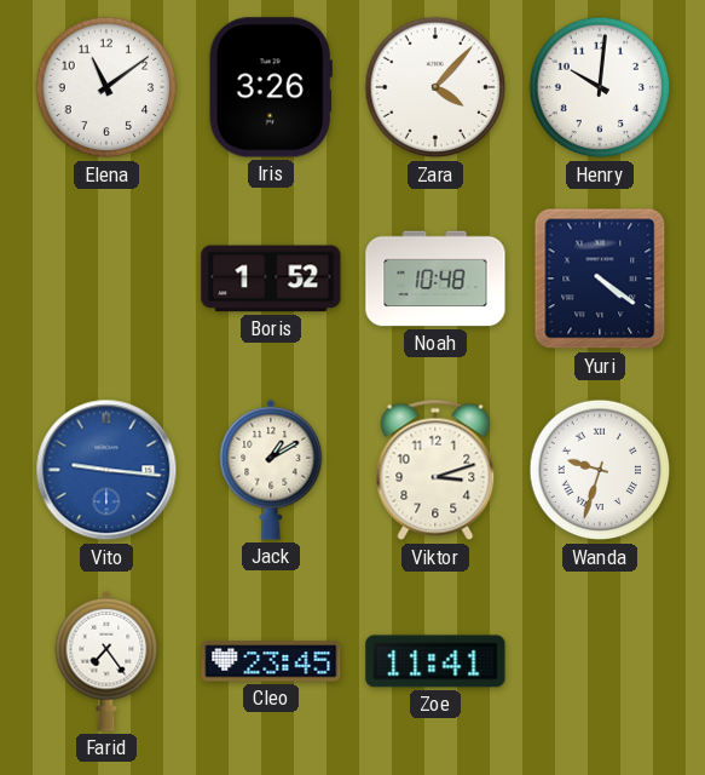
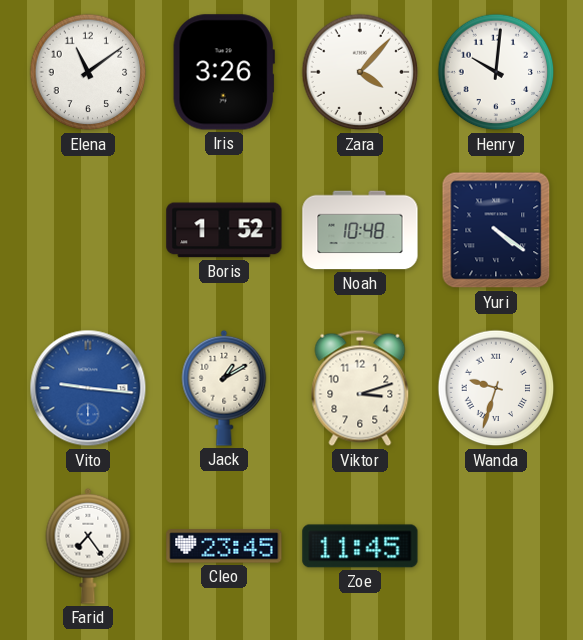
Zoe: 11:41 -> 11:45
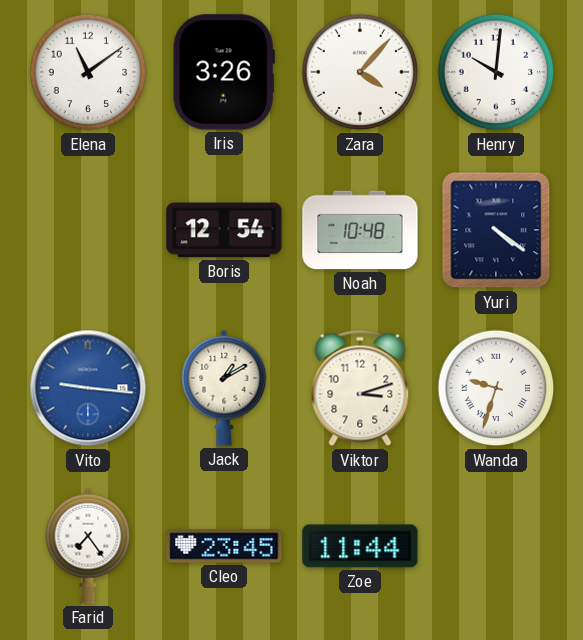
Boris: 1:52 -> 12:54
Zoe: 11:45 -> 11:44
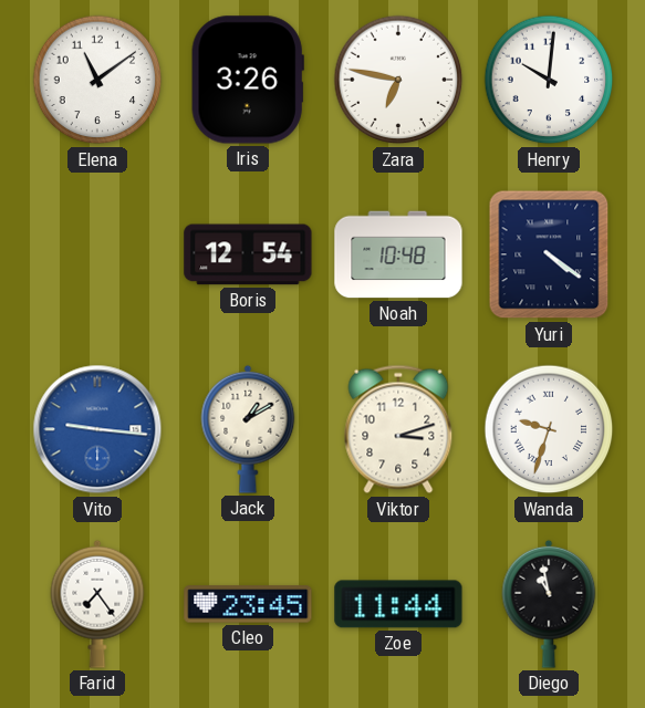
Zara: 4:07 -> 6:47
Diego: none -> 10:58
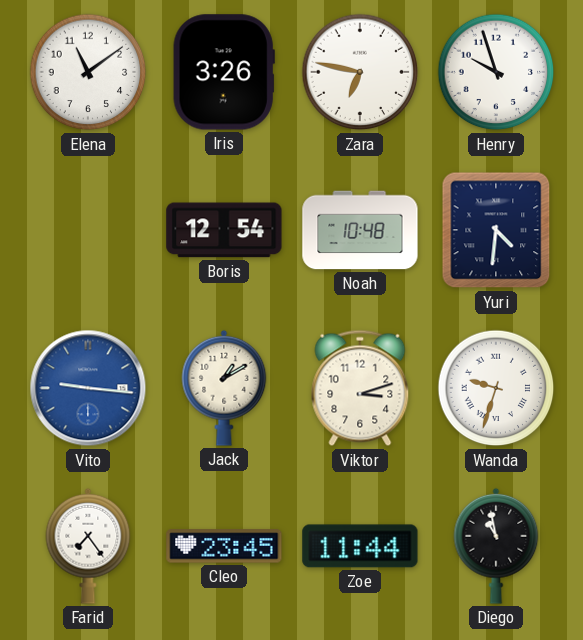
Henry: 10:01 -> 9:57
Yuri: 4:21 -> 4:31
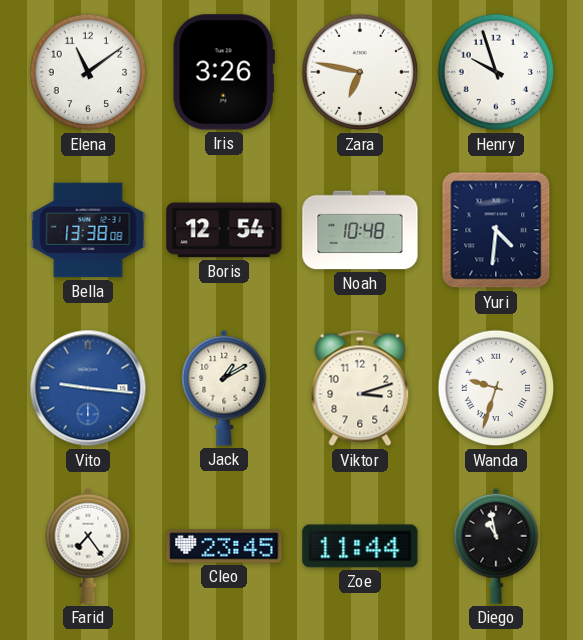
Bella: none -> 13:38
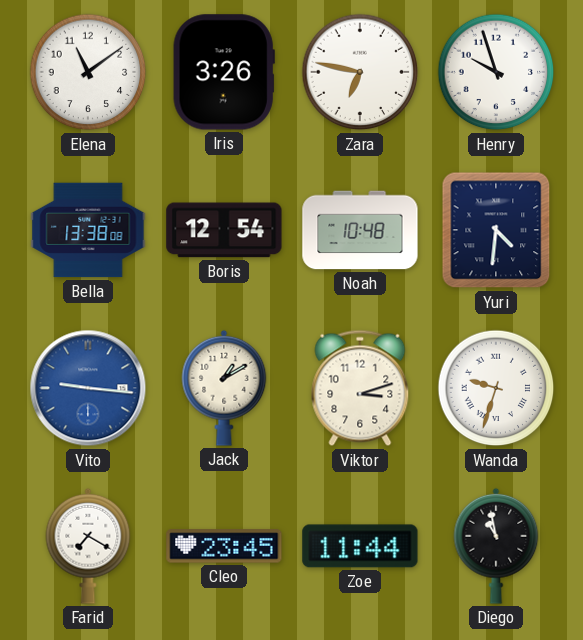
Farid: 7:24 -> 7:20
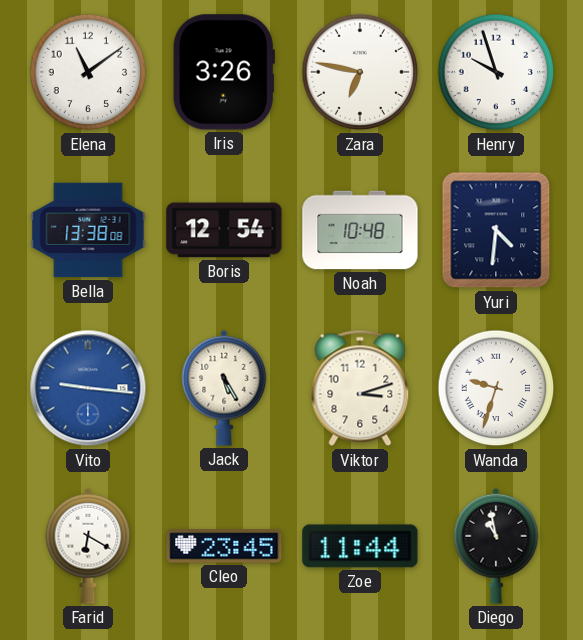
Jack: 1:10 -> 5:25
Farid: 7:20 -> 6:20
